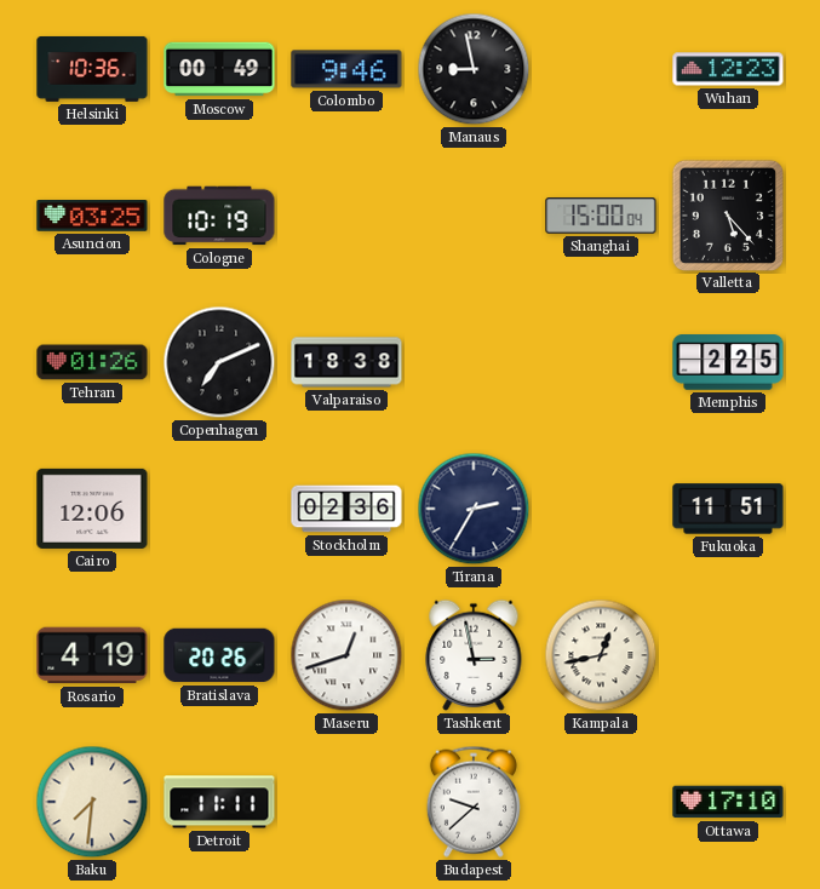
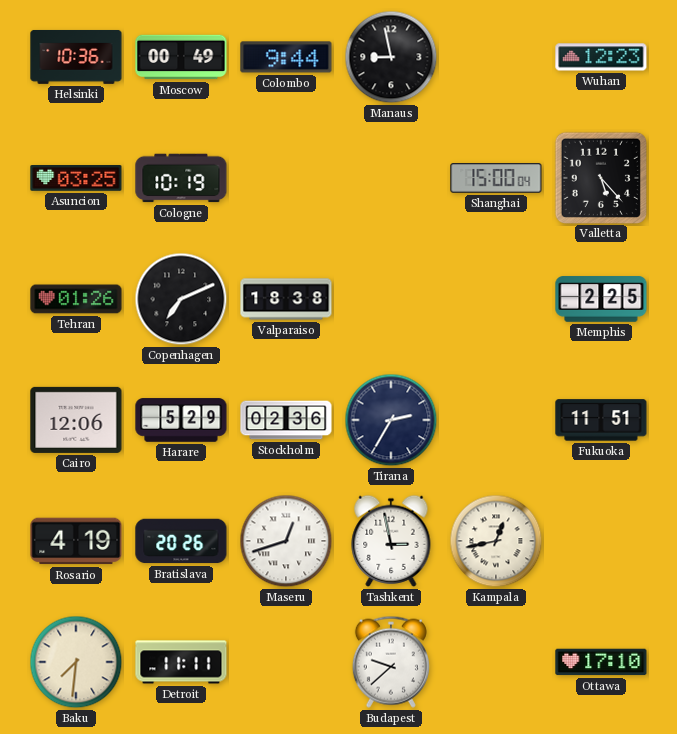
Colombo: 9:46 -> 9:44
Harare: none -> 5:29
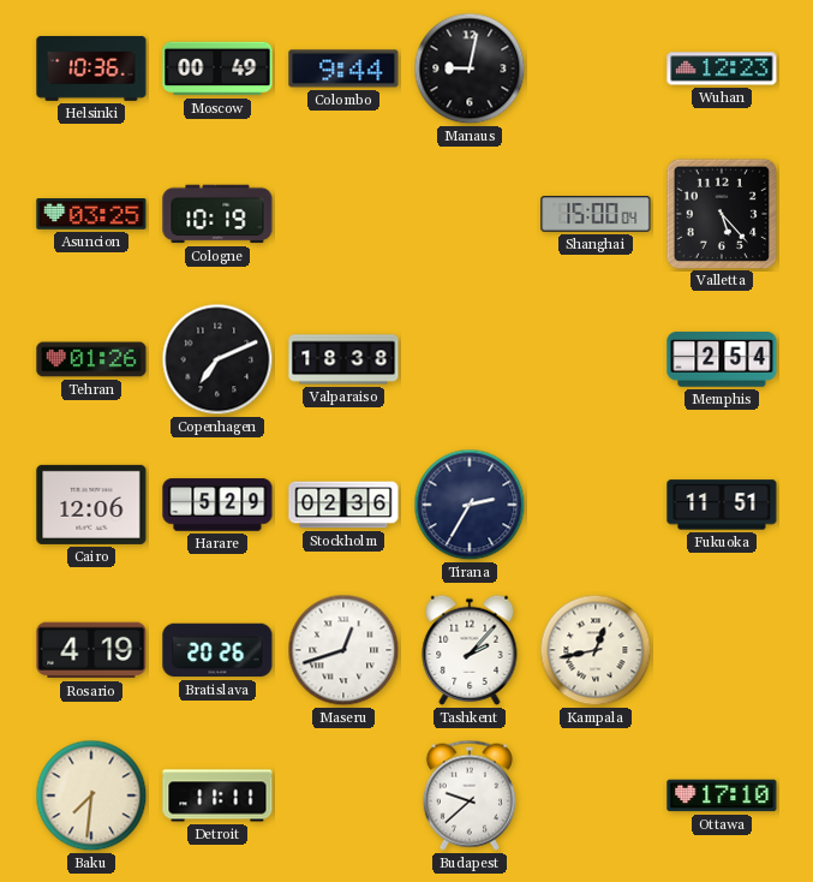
Manaus: 8:58 -> 9:02
Memphis: 2:25 -> 2:54
Tashkent: 2:58 -> 2:07
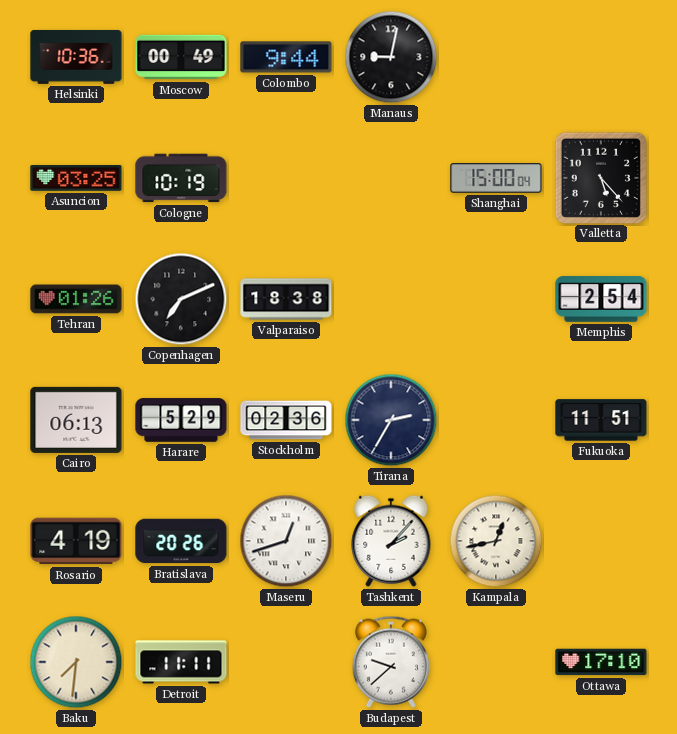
Wuhan: 12:23 -> none
Cairo: 12:06 -> 06:13
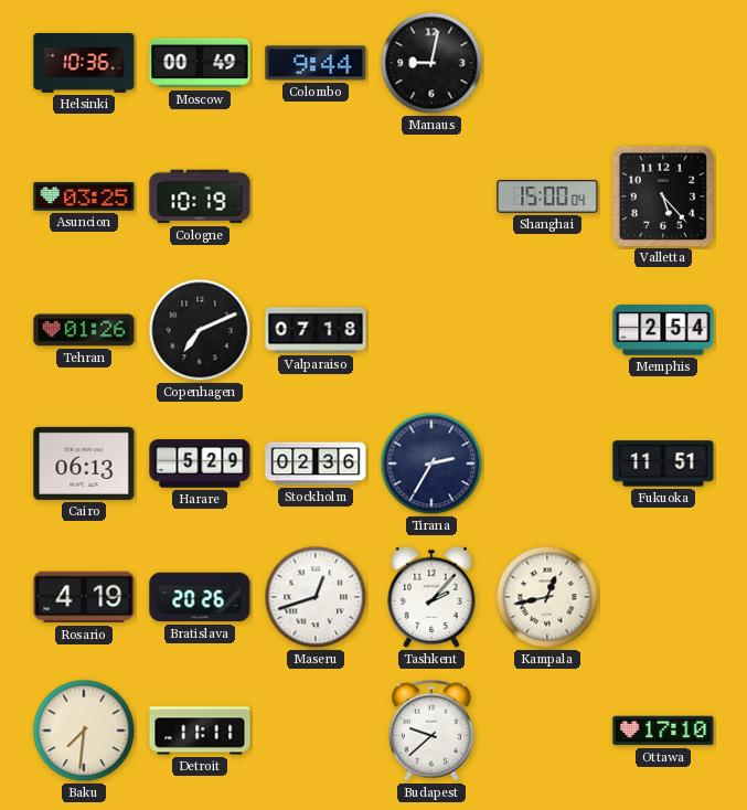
Valparaiso: 18:38 -> 07:18
